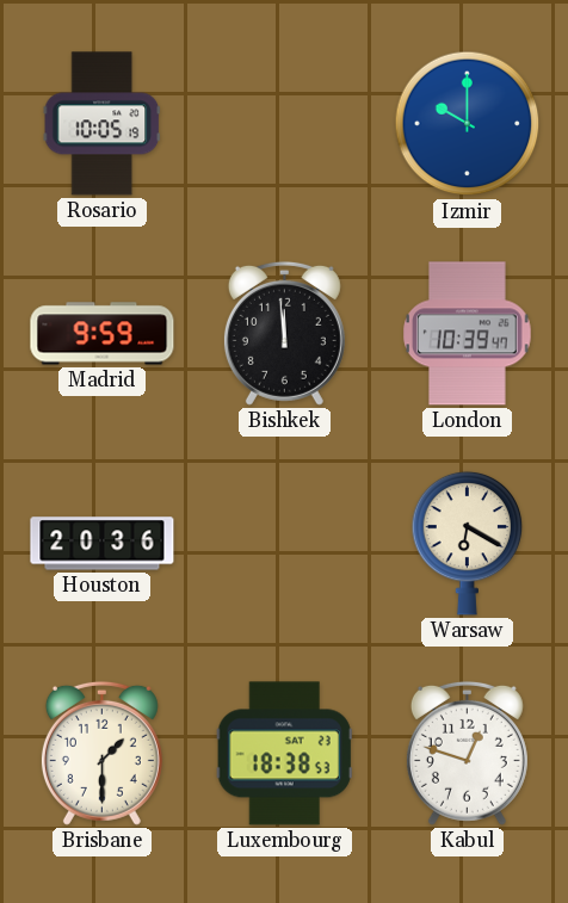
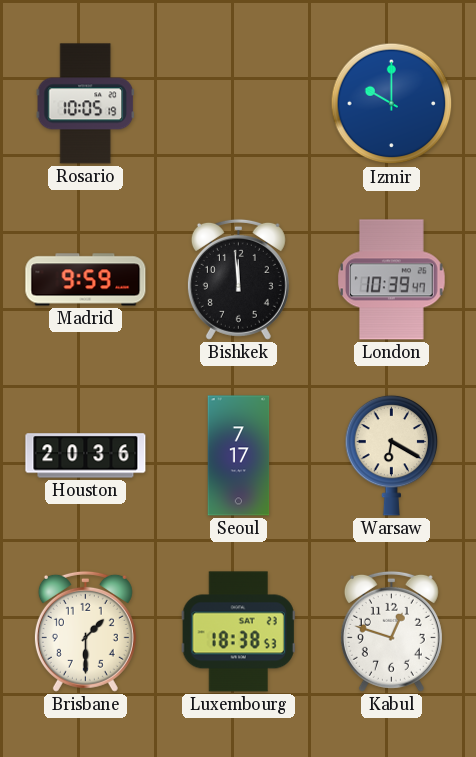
Seoul: none -> 7:17
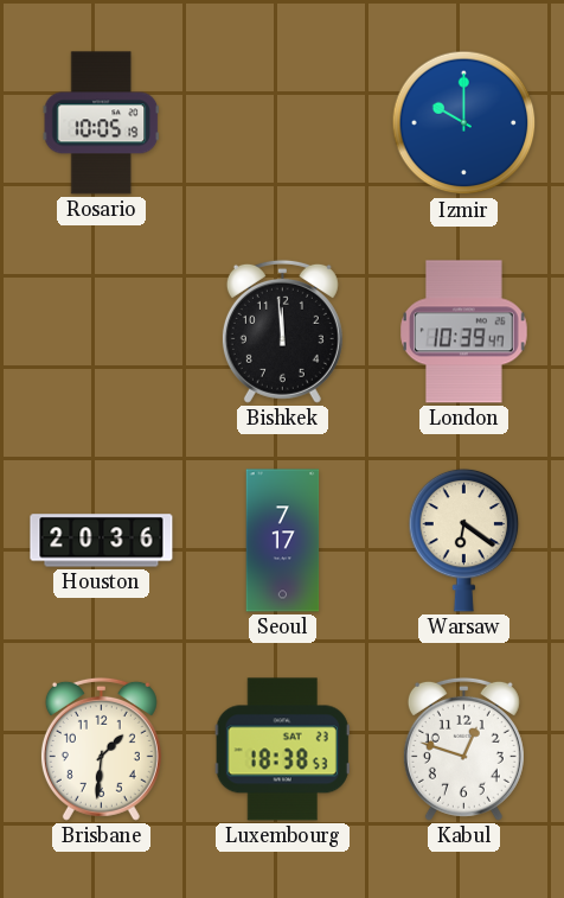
Madrid: 9:59 -> none
Warsaw: 6:20 -> 6:21
Brisbane: 1:30 -> 1:31
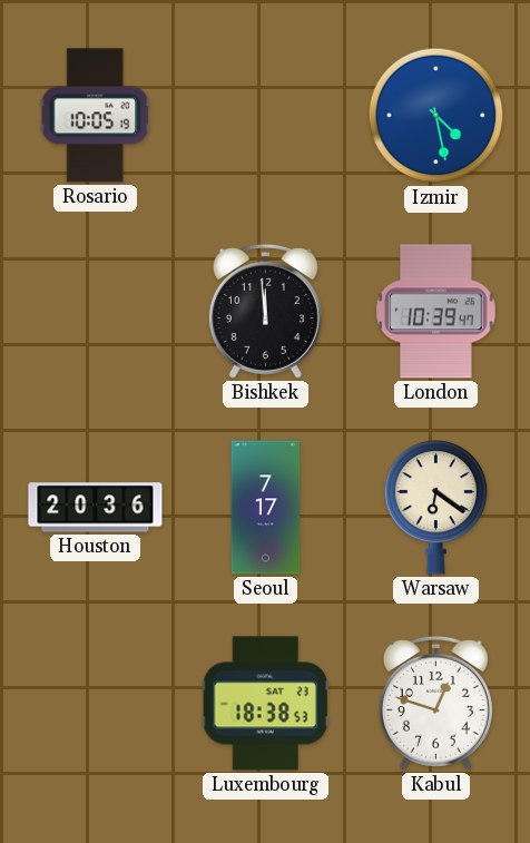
Izmir: 10:00 -> 4:28
Brisbane: 1:31 -> none
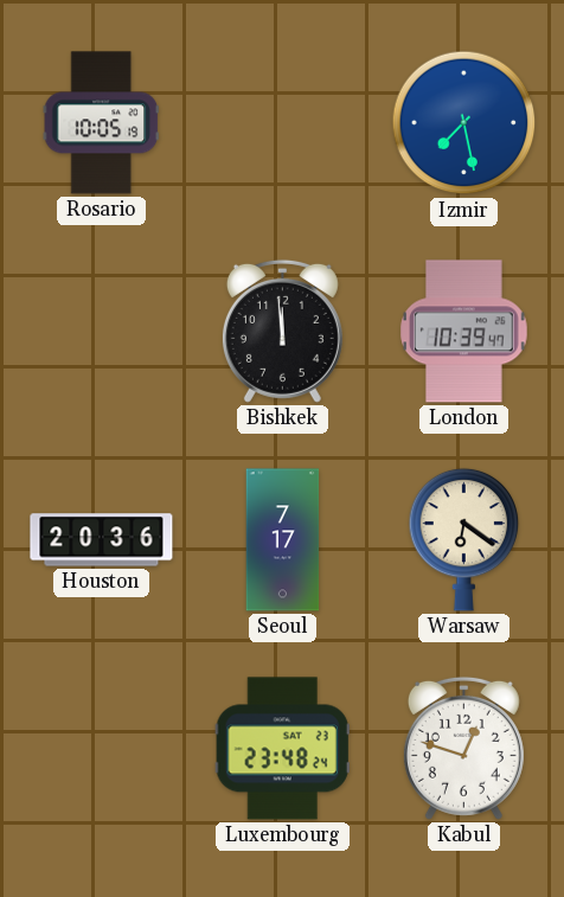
Izmir: 4:28 -> 7:28
Luxembourg: 18:38 -> 23:48
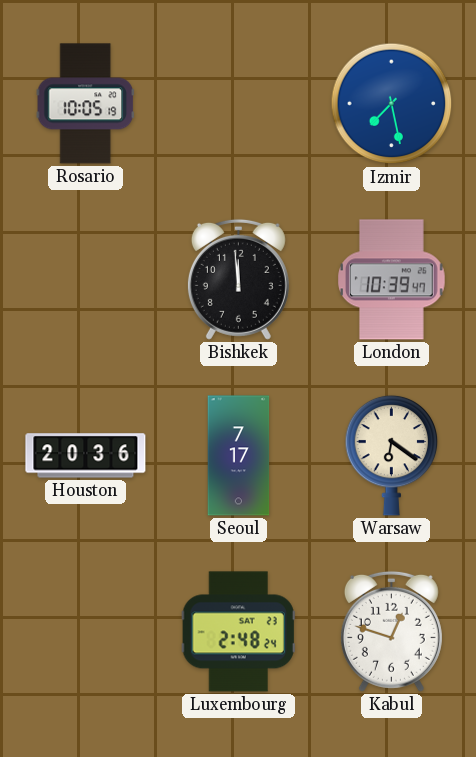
Luxembourg: 23:48 -> 2:48
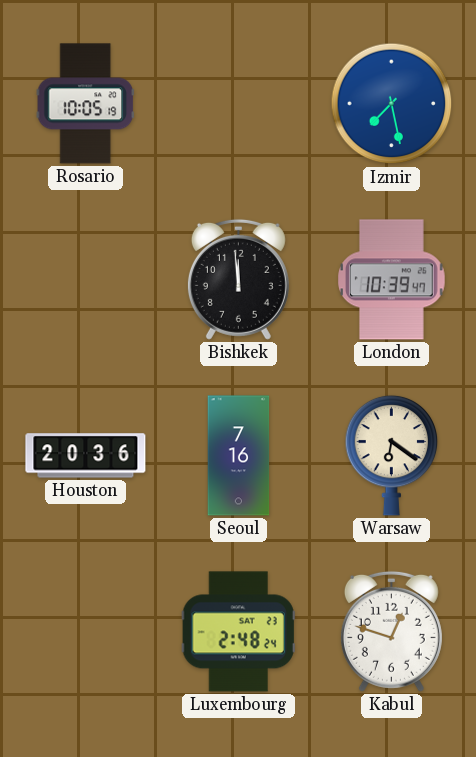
Seoul: 7:17 -> 7:16
